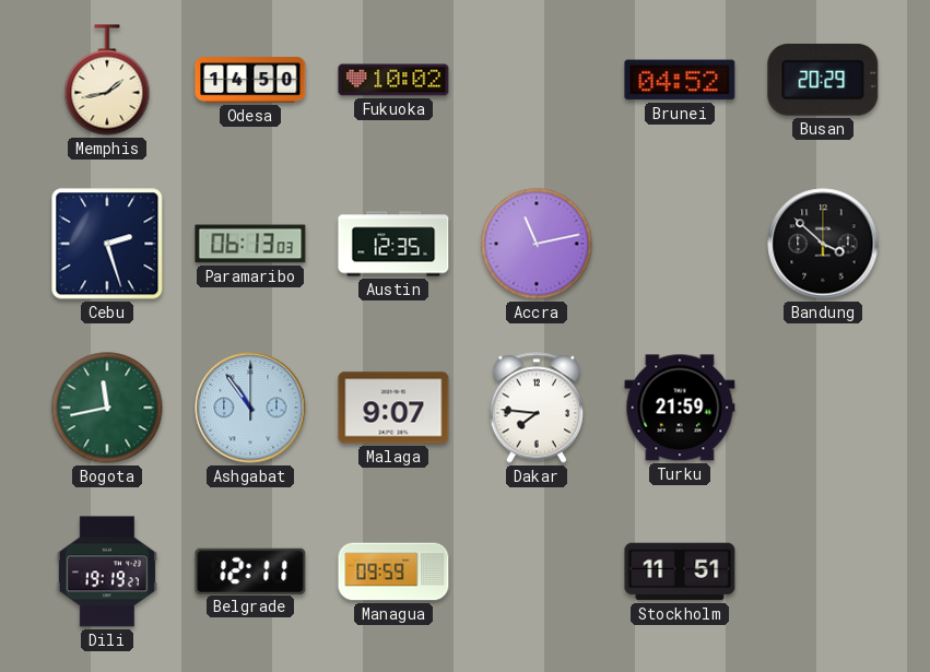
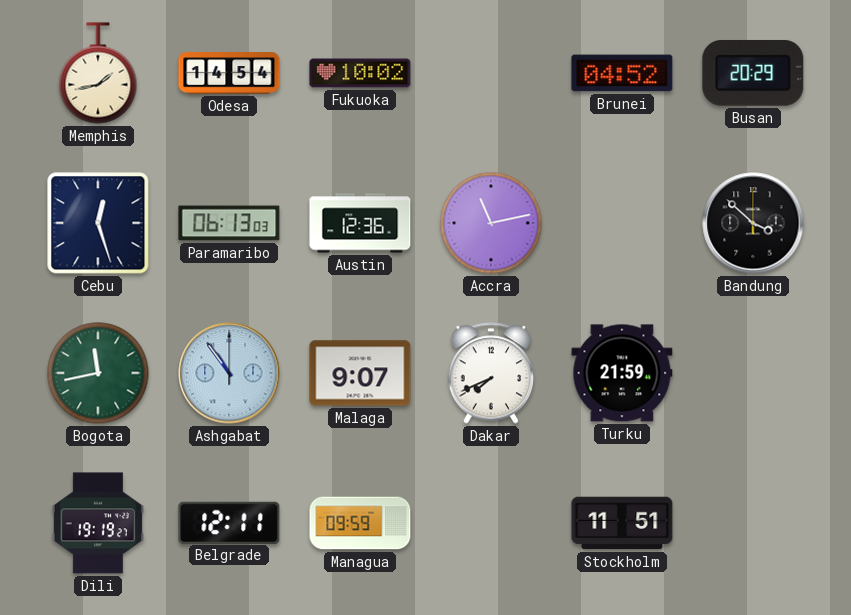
Odesa: 14:50 -> 14:54
Cebu: 2:27 -> 12:27
Austin: 12:35 -> 12:36
Dakar: 7:46 -> 7:41
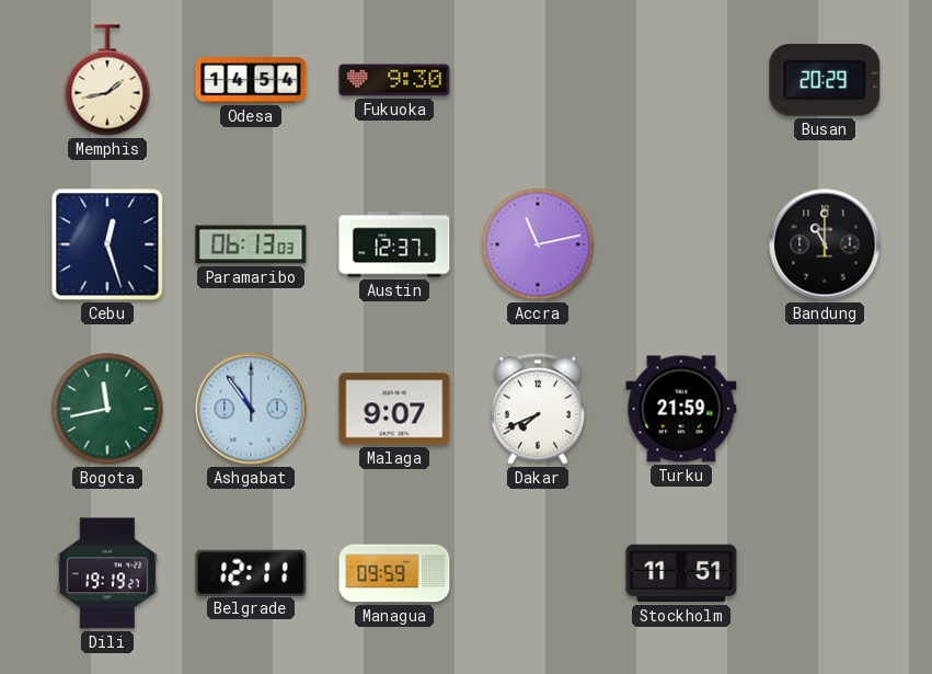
Fukuoka: 10:02 -> 9:30
Brunei: 04:52 -> none
Austin: 12:36 -> 12:37
Bandung: 3:52 -> 11:00
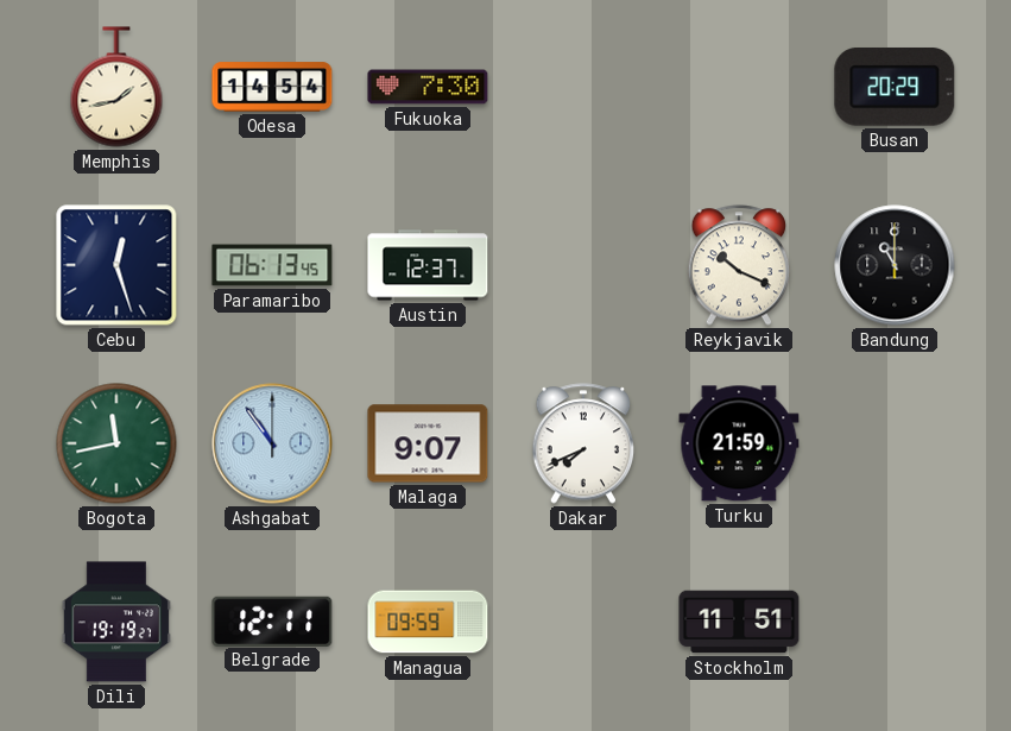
Fukuoka: 9:30 -> 7:30
Paramaribo: 06:13:03 -> 06:13:45
Accra: 11:13 -> none
Reykjavik: none -> 10:19
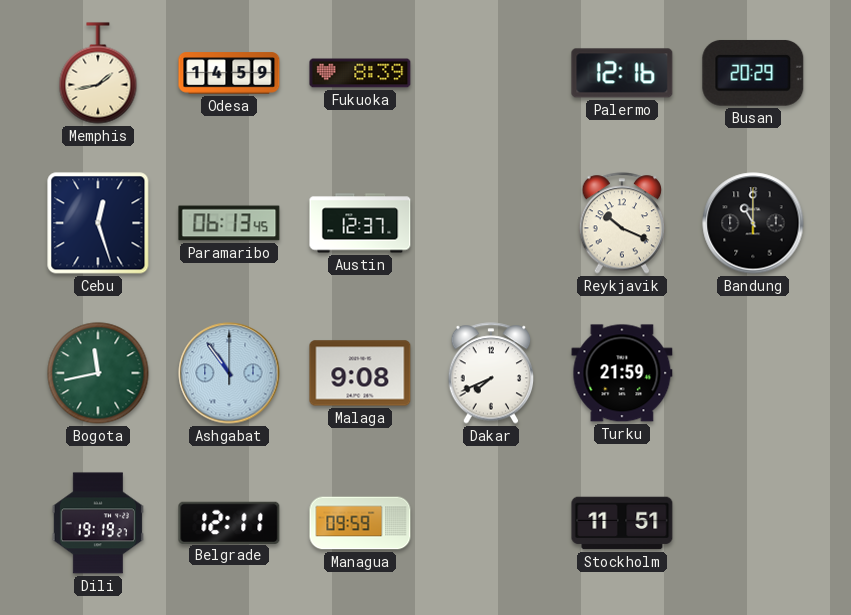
Odesa: 14:54 -> 14:59
Fukuoka: 7:30 -> 8:39
Palermo: none -> 12:16
Malaga: 9:07 -> 9:08
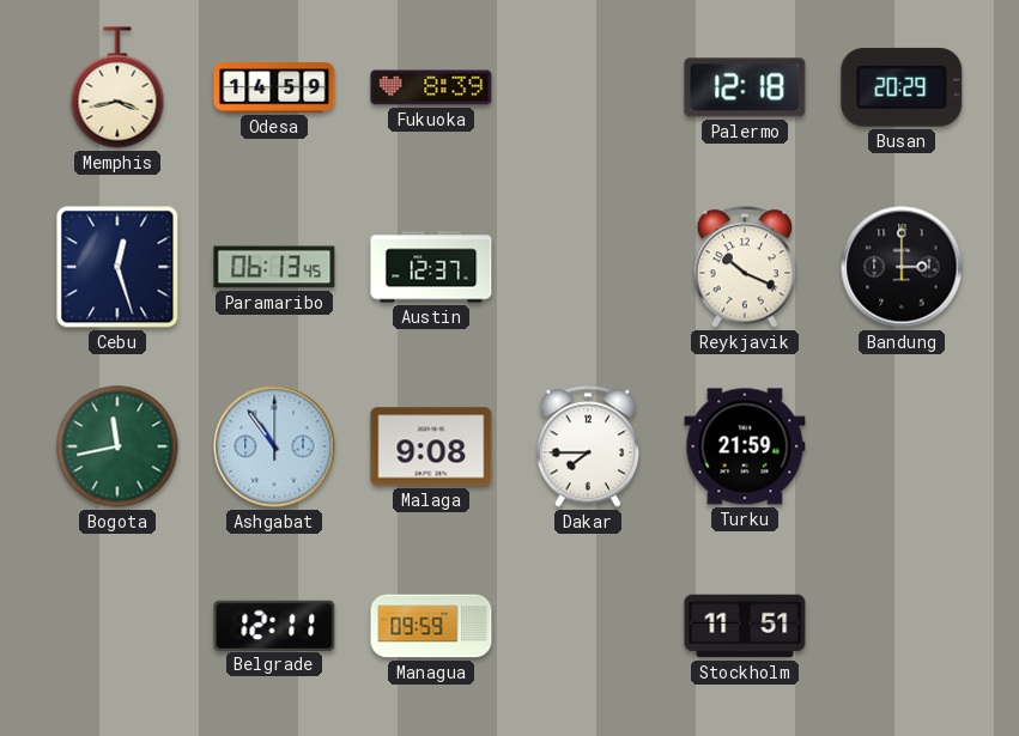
Memphis: 1:43 -> 3:43
Palermo: 12:16 -> 12:18
Bandung: 11:00 -> 3:00
Dakar: 7:41 -> 7:45
Dili: 19:19 -> none
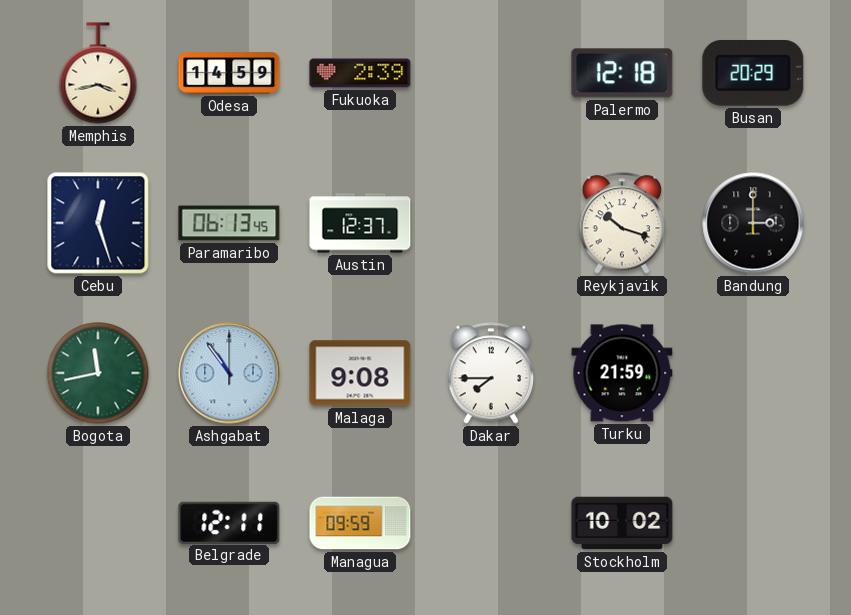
Fukuoka: 8:39 -> 2:39
Reykjavik: 10:19 -> 10:18
Stockholm: 11:51 -> 10:02
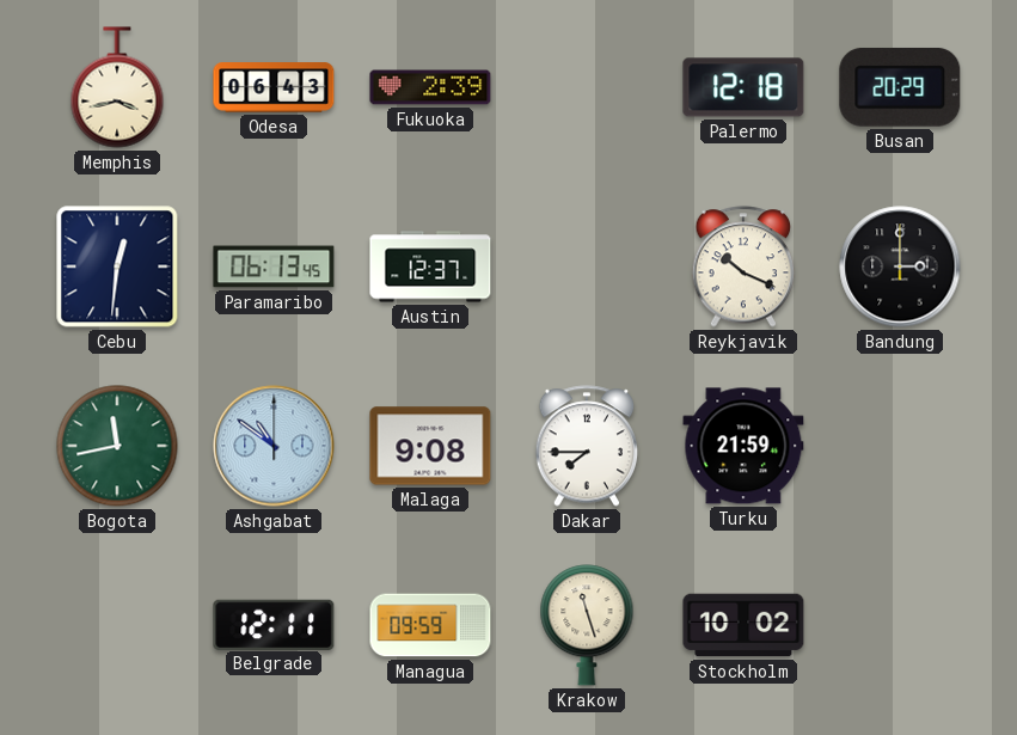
Odesa: 14:59 -> 06:43
Cebu: 12:27 -> 12:31
Reykjavik: 10:18 -> 10:19
Ashgabat: 10:54 -> 10:51
Krakow: none -> 11:27
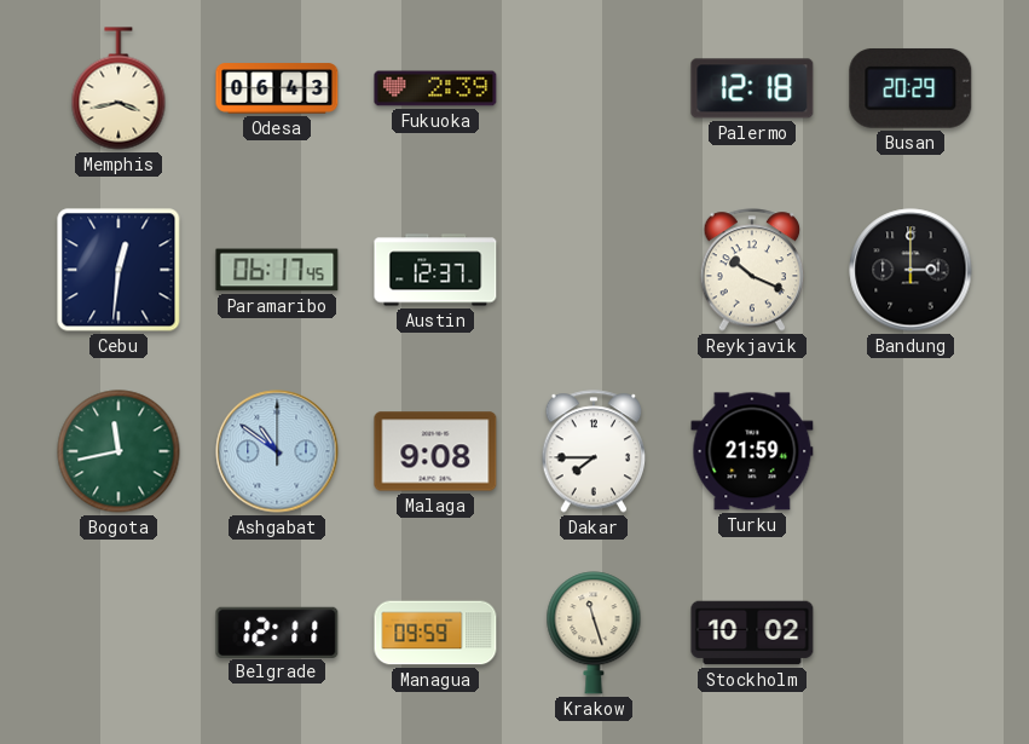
Paramaribo: 06:13 -> 06:17
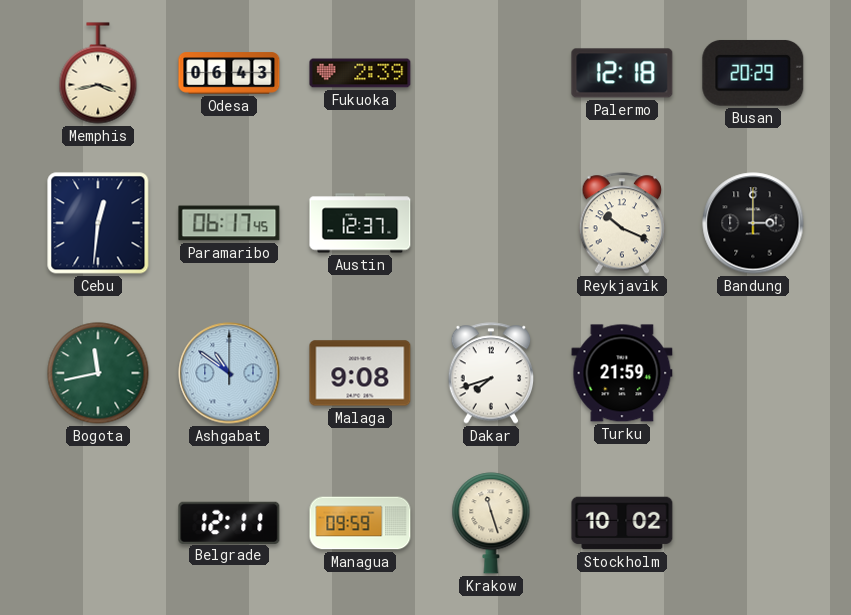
Dakar: 7:45 -> 7:42
